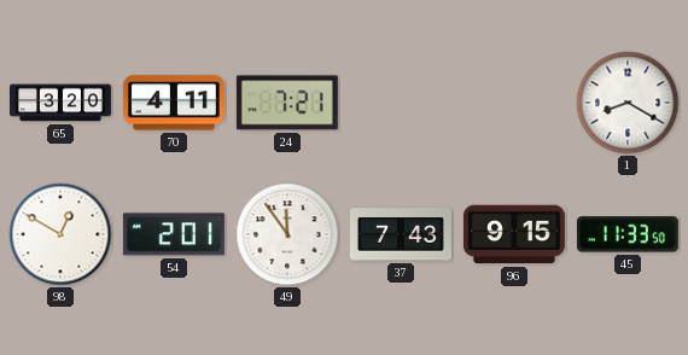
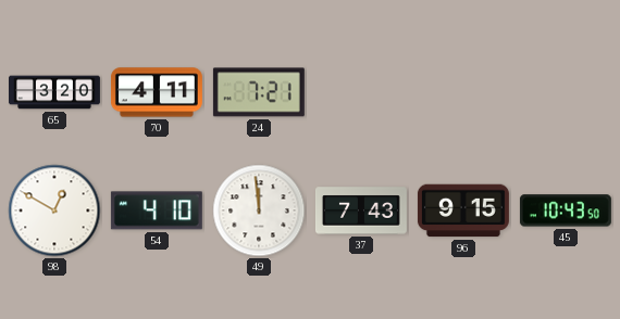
1: 8:20 -> none
54: 2:01 -> 4:10
49: 11:54 -> 11:59
45: 11:33 -> 10:43
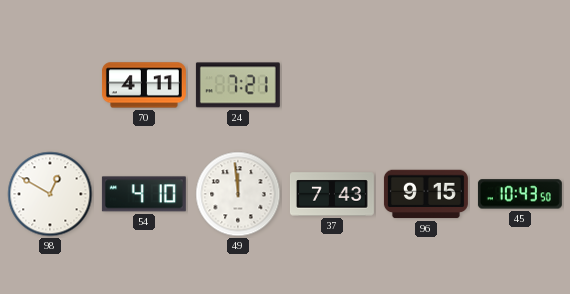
65: 3:20 -> none
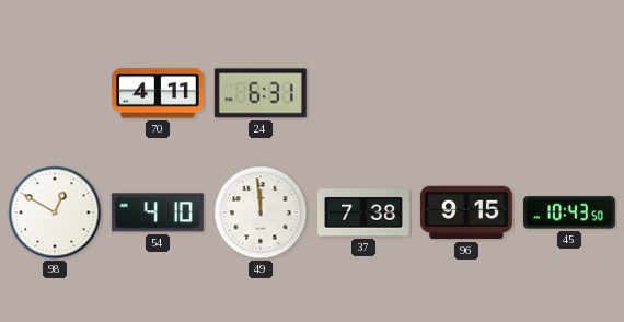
24: 7:21 -> 6:31
37: 7:43 -> 7:38
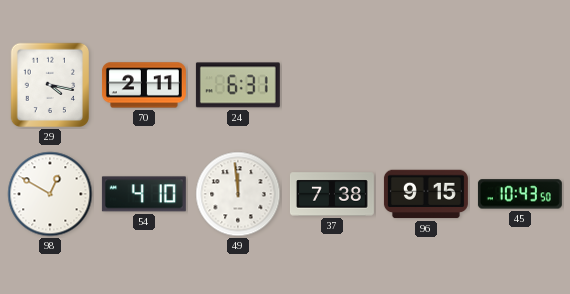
29: none -> 4:17
70: 4:11 -> 2:11
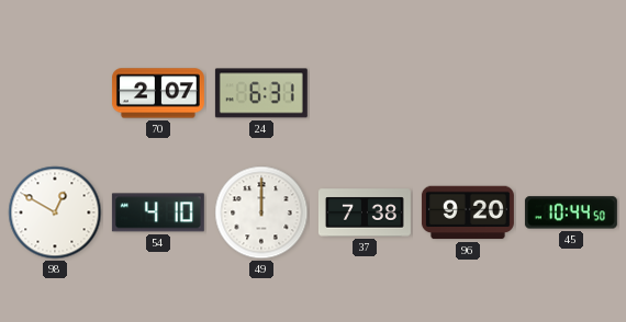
29: 4:17 -> none
70: 2:11 -> 2:07
49: 11:59 -> 12:00
96: 9:15 -> 9:20
45: 10:43 -> 10:44
